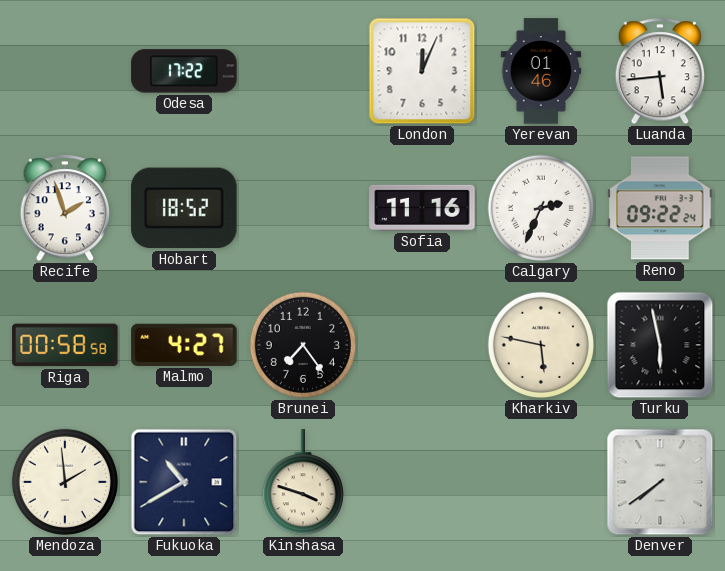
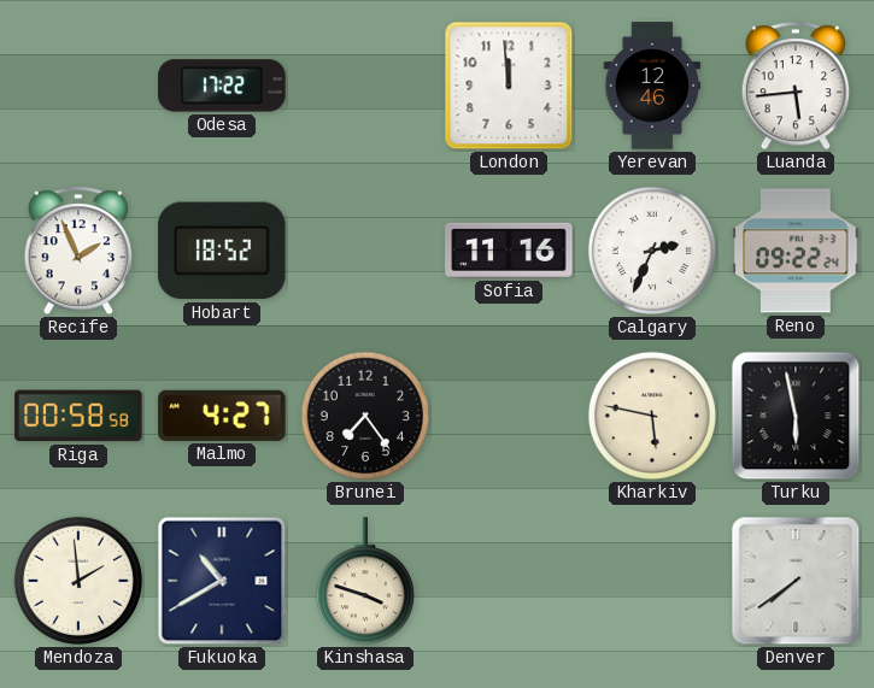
London: 12:04 -> 11:59
Yerevan: 01:46 -> 12:46
Recife: 1:57 -> 1:56
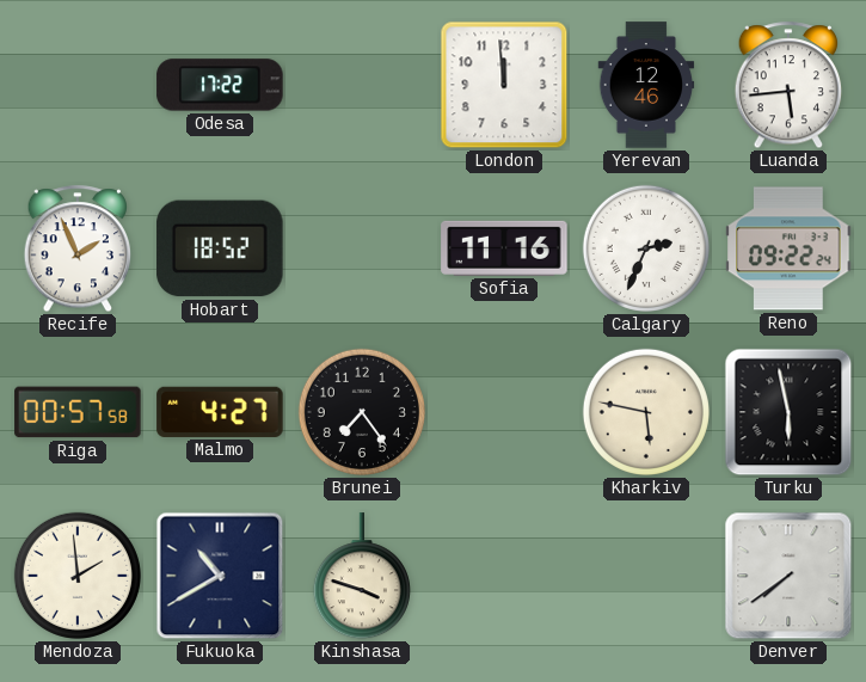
Riga: 00:58 -> 00:57
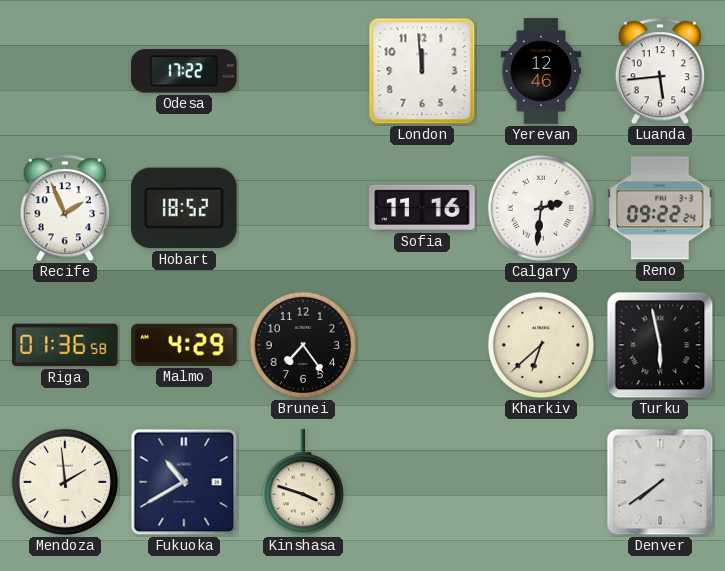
Calgary: 2:34 -> 2:31
Riga: 00:57 -> 01:36
Malmo: 4:27 -> 4:29
Kharkiv: 5:47 -> 6:38
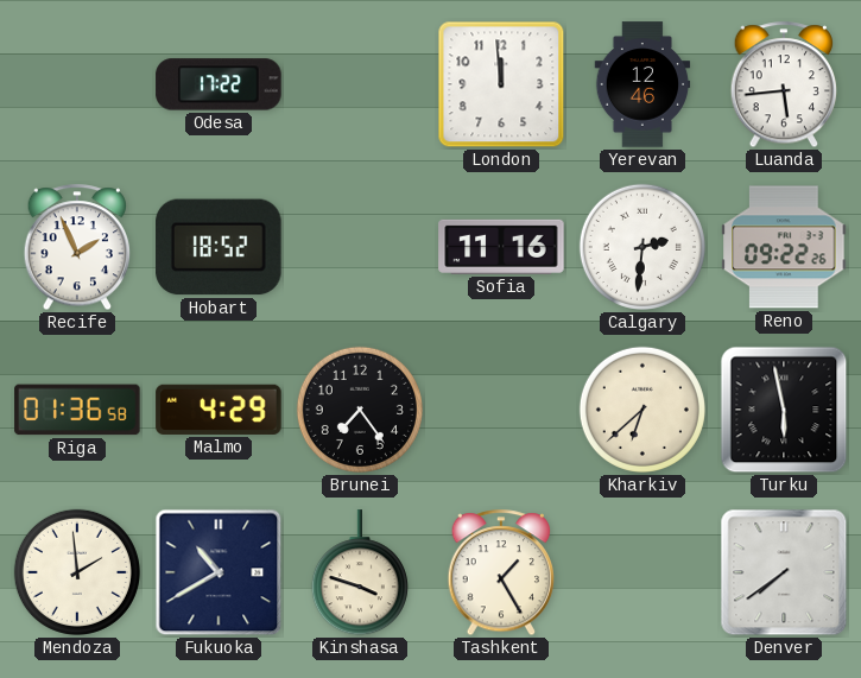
Reno: 09:22:24 -> 09:22:26
Tashkent: none -> 1:25
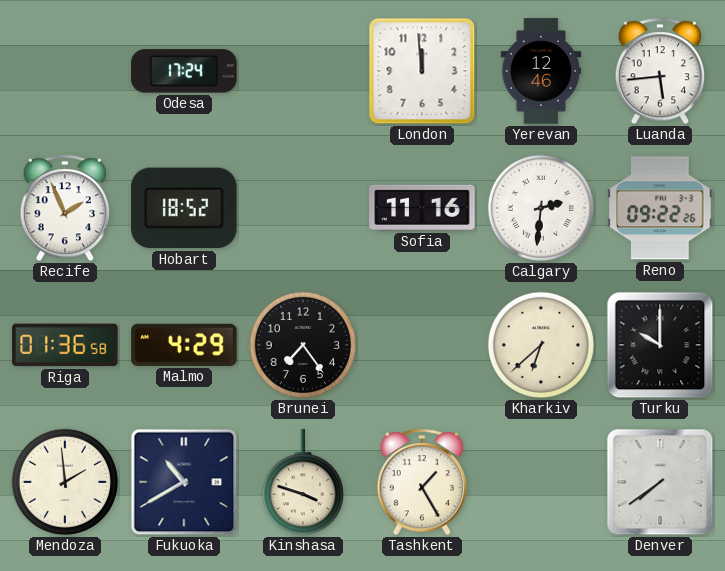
Odesa: 17:22 -> 17:24
Turku: 5:58 -> 10:00
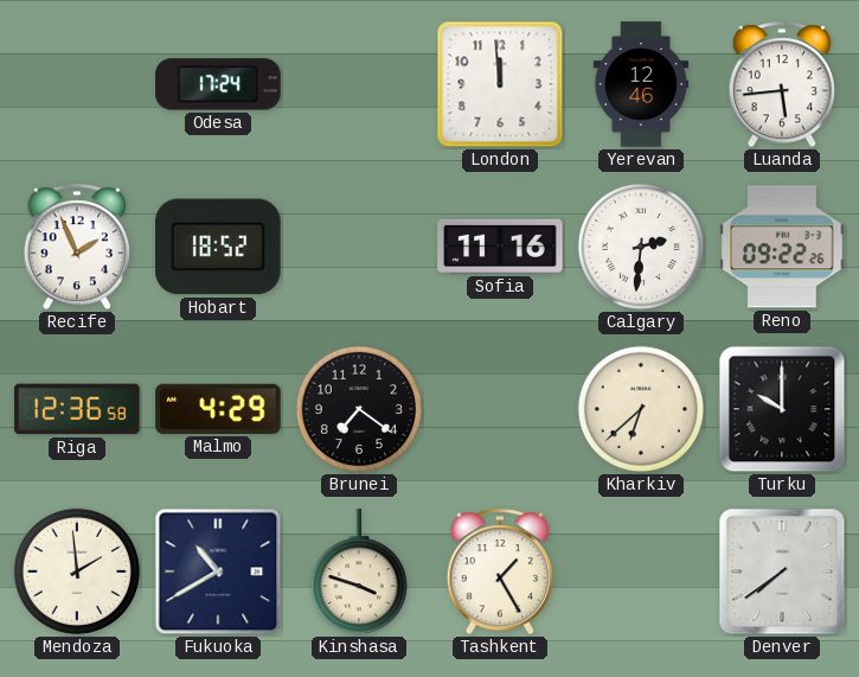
Riga: 01:36 -> 12:36
Brunei: 7:24 -> 7:21
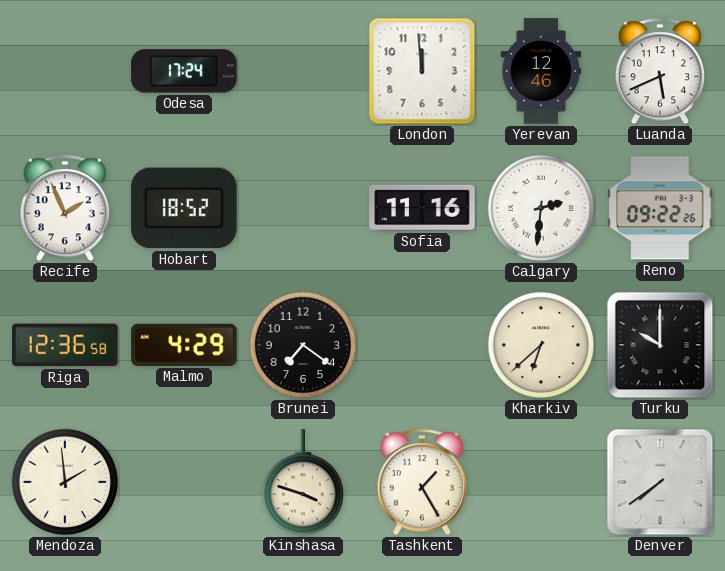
Luanda: 5:44 -> 5:41
Fukuoka: 10:40 -> none
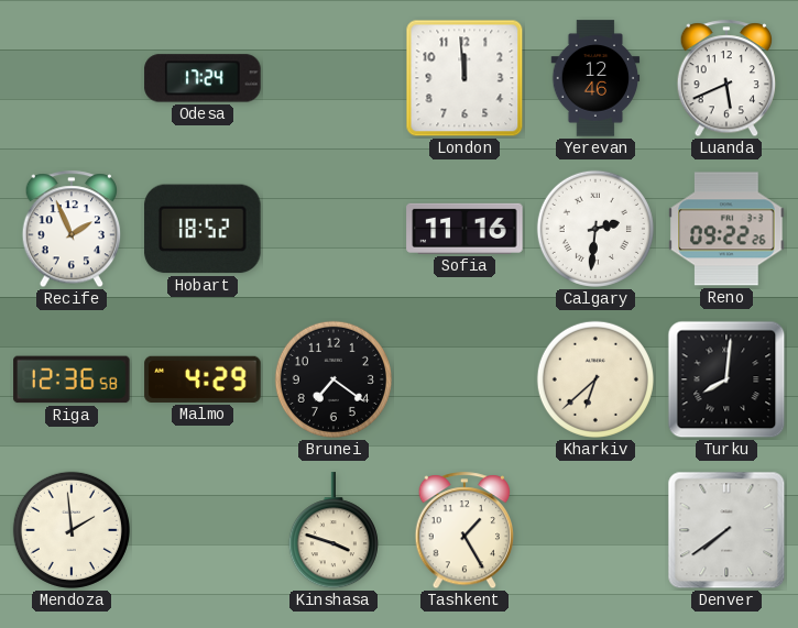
Turku: 10:00 -> 8:01
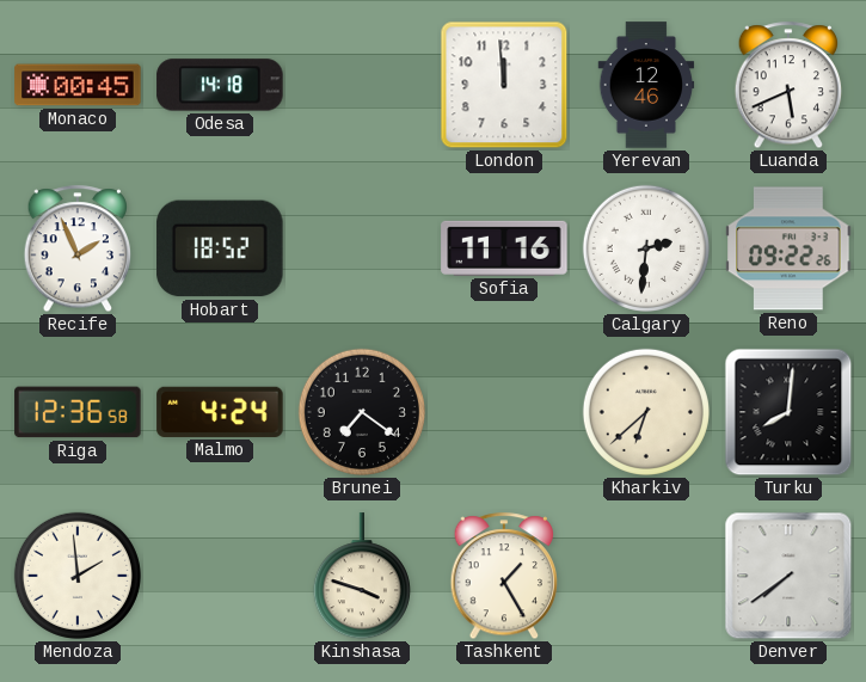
Monaco: none -> 00:45
Odesa: 17:24 -> 14:18
Malmo: 4:29 -> 4:24
